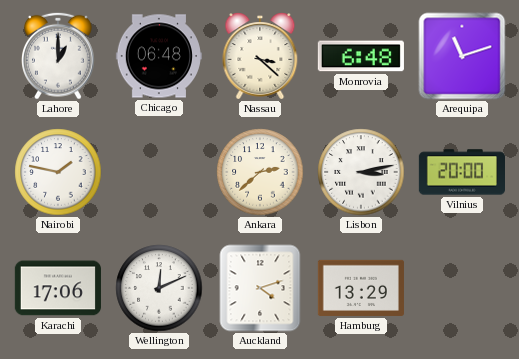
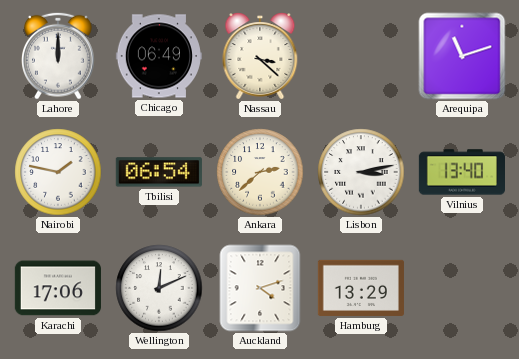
Lahore: 1:00 -> 12:00
Chicago: 06:48 -> 06:49
Monrovia: 6:48 -> none
Tbilisi: none -> 06:54
Vilnius: 20:00 -> 13:40
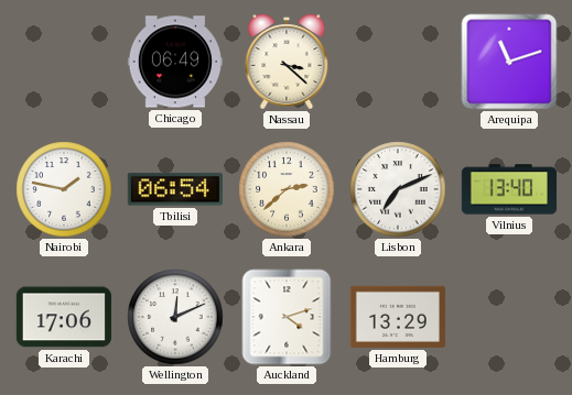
Lahore: 12:00 -> none
Lisbon: 3:13 -> 7:11
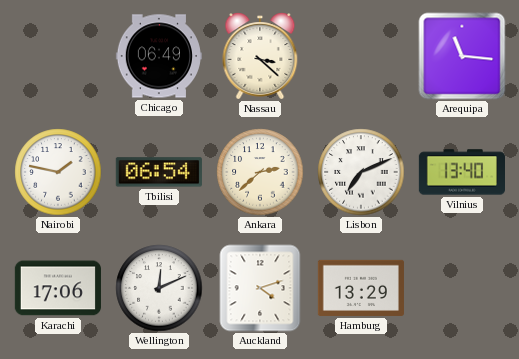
Arequipa: 11:12 -> 11:16
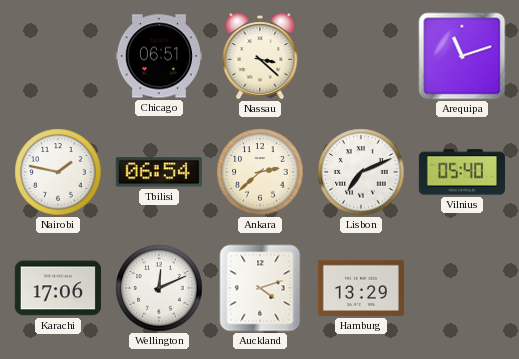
Chicago: 06:49 -> 06:51
Arequipa: 11:16 -> 11:12
Vilnius: 13:40 -> 05:40
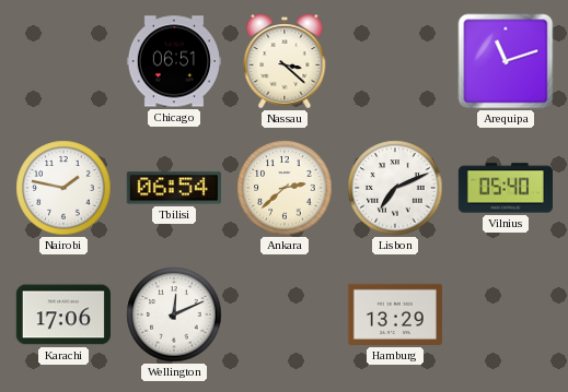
Auckland: 4:12 -> none
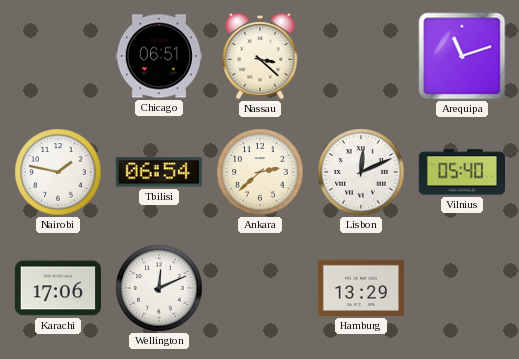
Lisbon: 7:11 -> 12:11
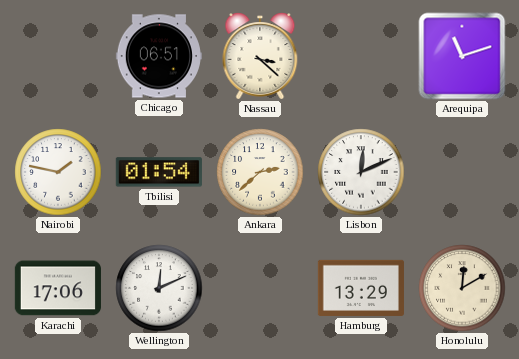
Tbilisi: 06:54 -> 01:54
Vilnius: 05:40 -> none
Honolulu: none -> 12:10
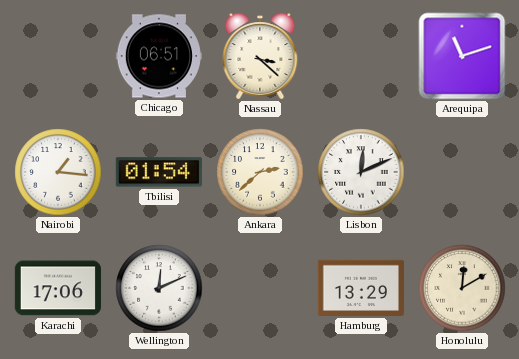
Nairobi: 1:47 -> 1:16
